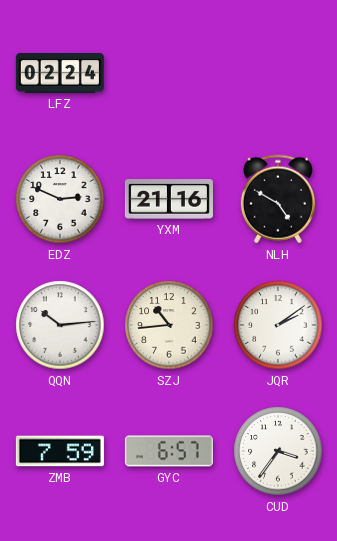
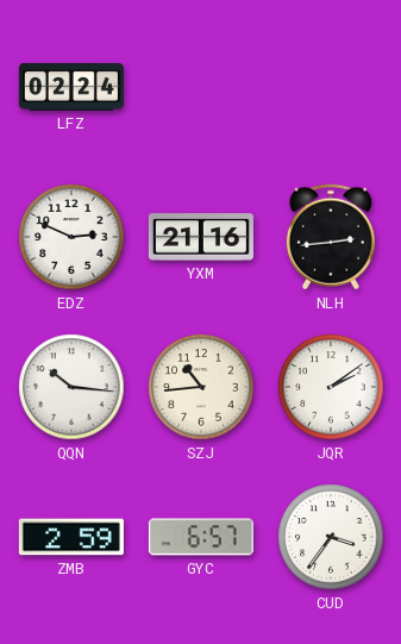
NLH: 4:50 -> 2:44
QQN: 10:14 -> 10:16
ZMB: 7:59 -> 2:59
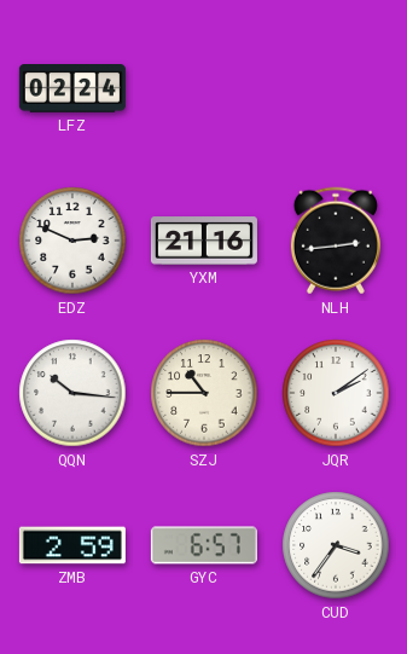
SZJ: 10:44 -> 10:45
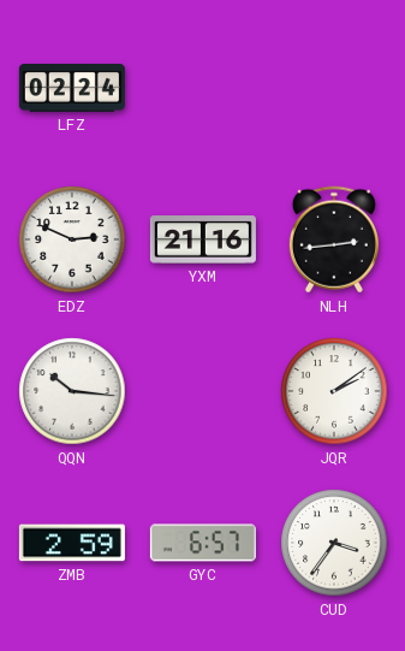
SZJ: 10:45 -> none
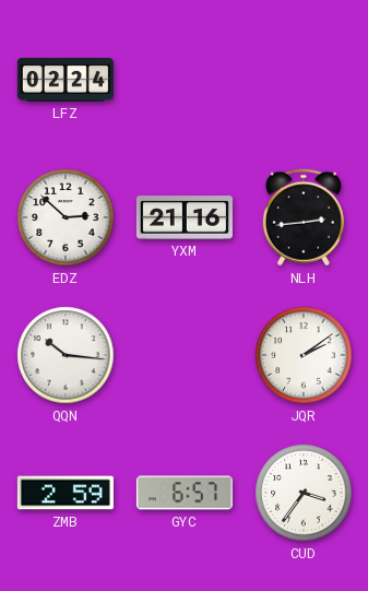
EDZ: 2:49 -> 2:52
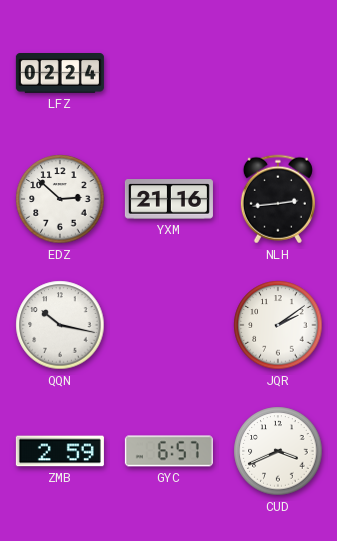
QQN: 10:16 -> 10:17
CUD: 3:36 -> 3:41
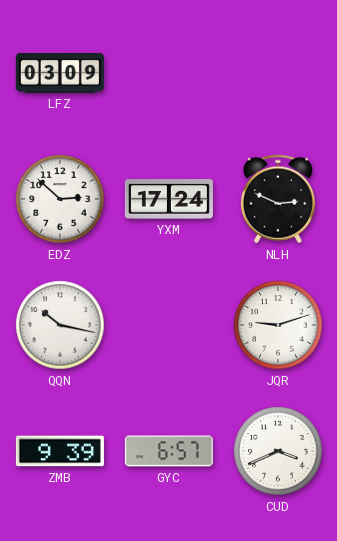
LFZ: 02:24 -> 03:09
YXM: 21:16 -> 17:24
NLH: 2:44 -> 2:49
JQR: 2:09 -> 9:12
ZMB: 2:59 -> 9:39
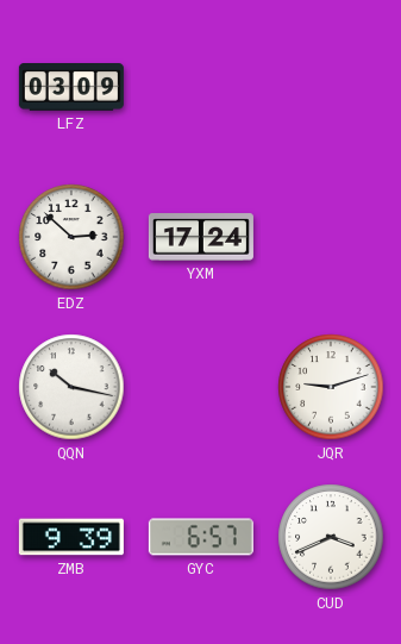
NLH: 2:49 -> none
